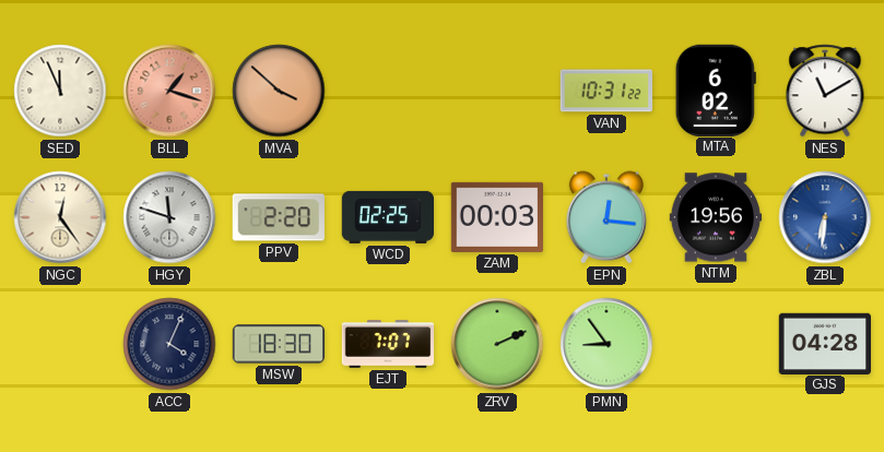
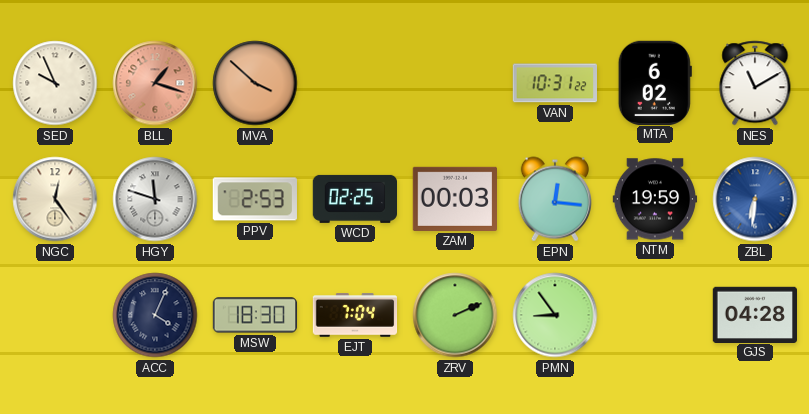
SED: 11:56 -> 9:56
PPV: 2:20 -> 2:53
NTM: 19:56 -> 19:59
EJT: 7:07 -> 7:04
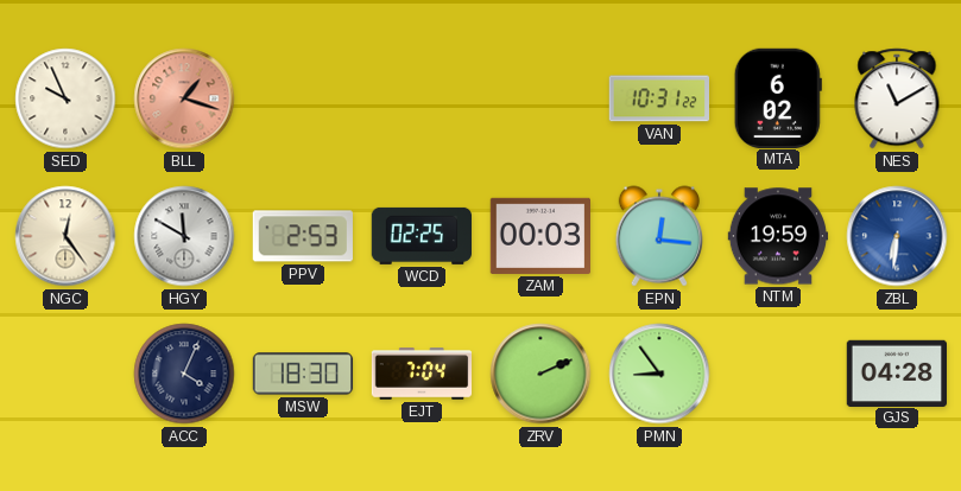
MVA: 3:52 -> none
HGY: 11:48 -> 11:50
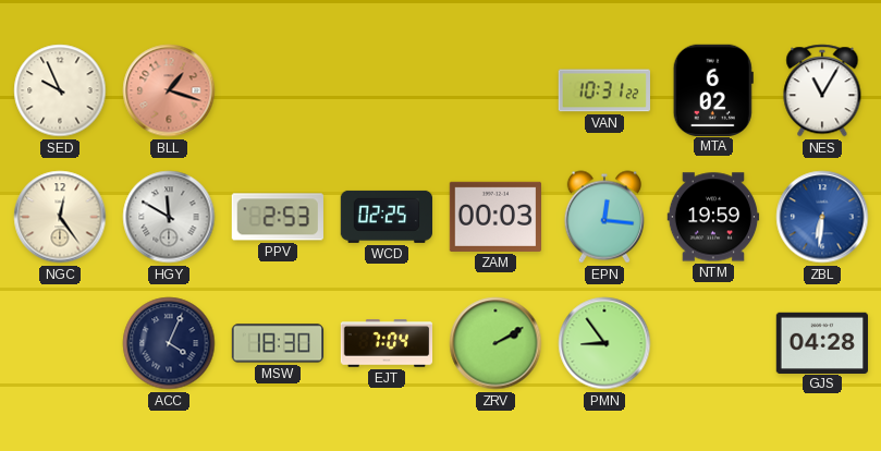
NES: 11:10 -> 11:05
ZRV: 2:11 -> 2:10
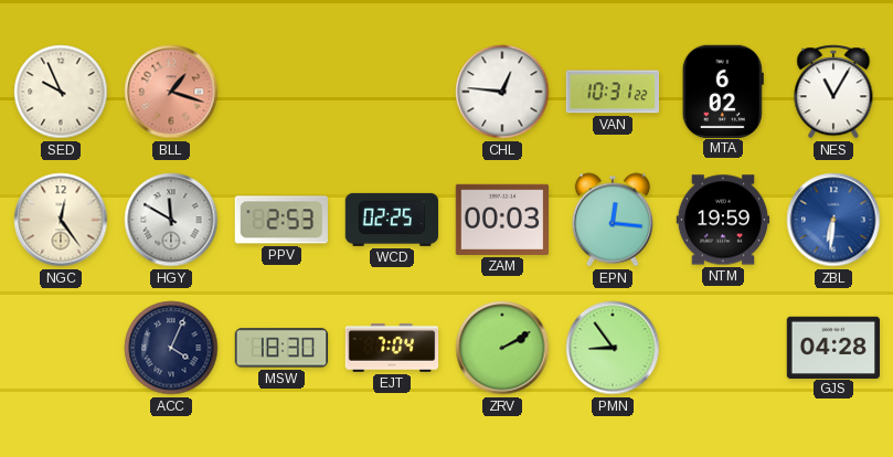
CHL: none -> 12:46
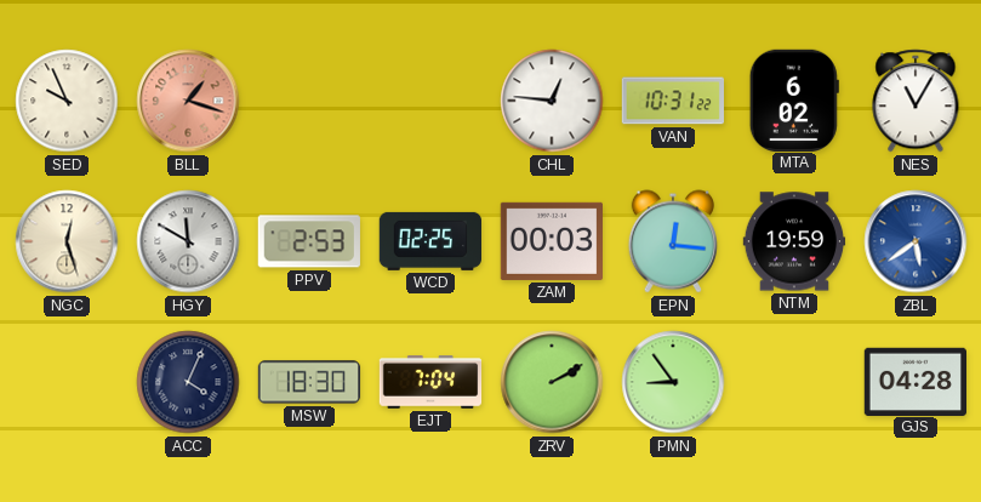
NGC: 12:24 -> 12:27
ZBL: 6:31 -> 5:39
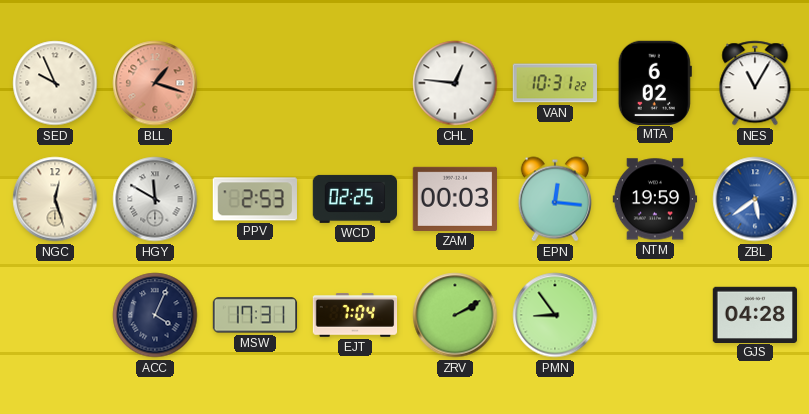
MSW: 18:30 -> 17:31
